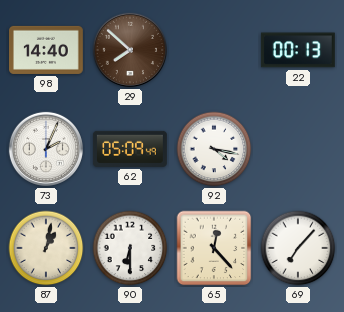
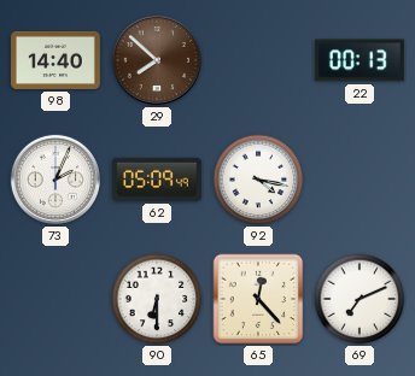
87: 1:02 -> none
69: 7:07 -> 7:11
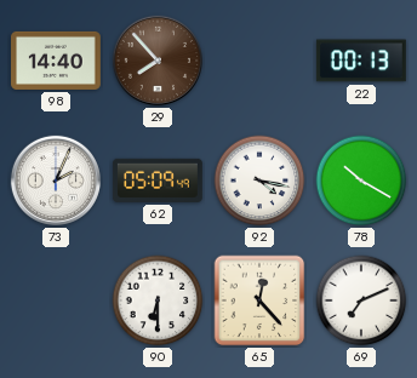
29: 7:52 -> 7:53
78: none -> 10:20
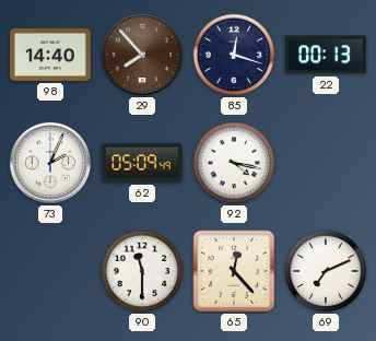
85: none -> 12:18
78: 10:20 -> none
90: 6:30 -> 11:30
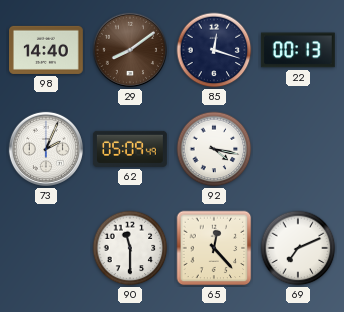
29: 7:53 -> 8:09
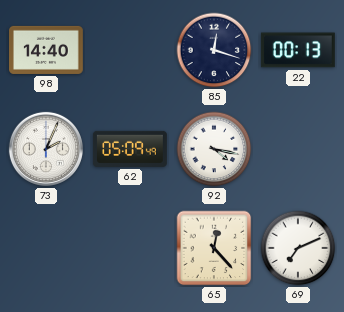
29: 8:09 -> none
90: 11:30 -> none
